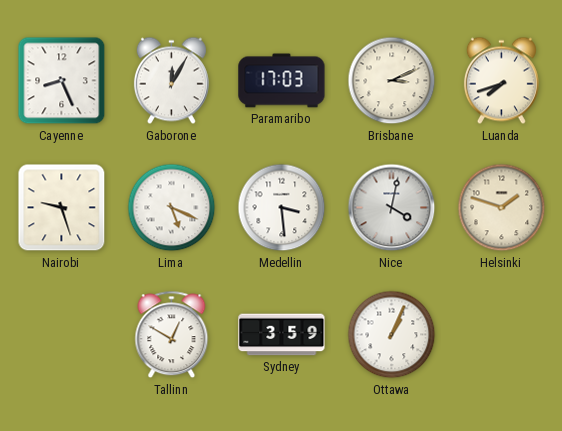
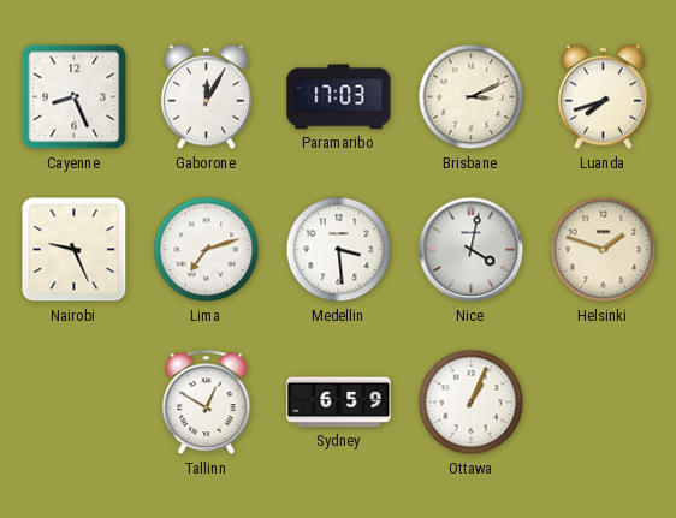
Nairobi: 9:27 -> 9:26
Lima: 5:19 -> 7:12
Sydney: 3:59 -> 6:59
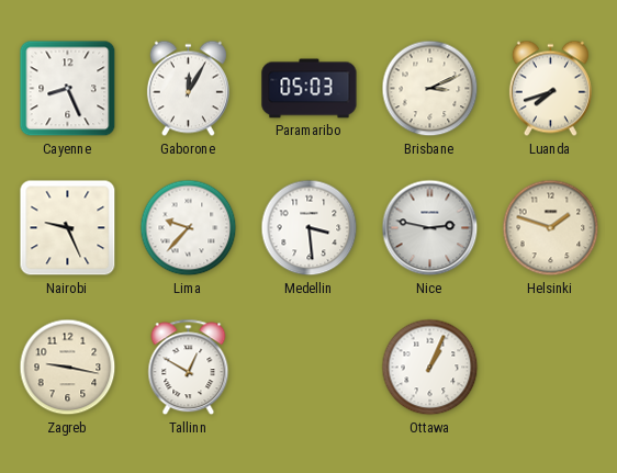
Paramaribo: 17:03 -> 05:03
Lima: 7:12 -> 9:37
Nice: 4:02 -> 2:47
Zagreb: none -> 9:17
Sydney: 6:59 -> none
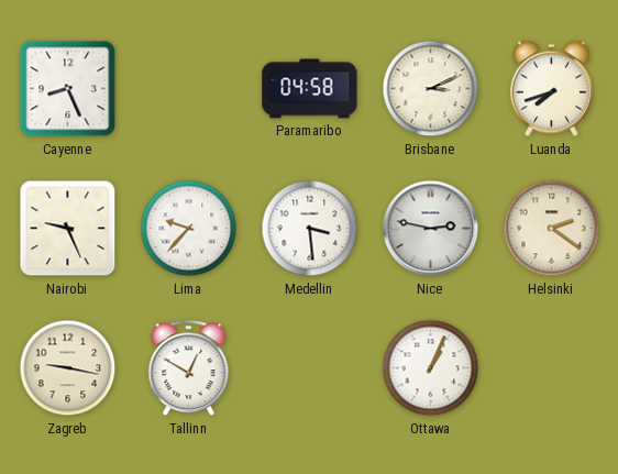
Gaborone: 12:05 -> none
Paramaribo: 05:03 -> 04:58
Helsinki: 1:48 -> 2:21
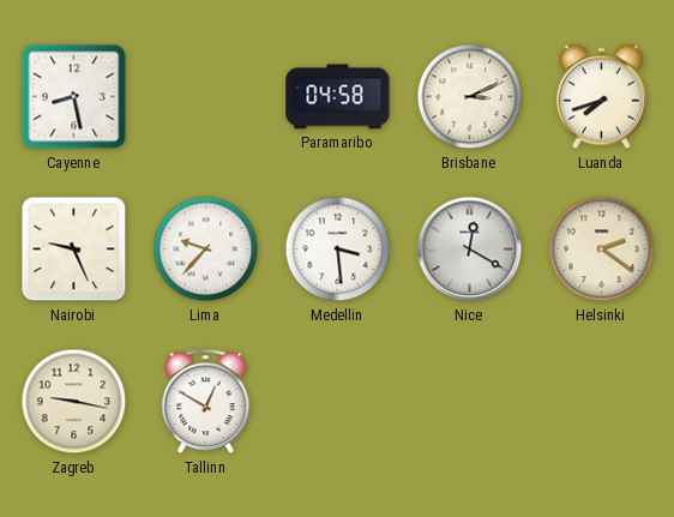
Cayenne: 8:26 -> 8:28
Nice: 2:47 -> 12:20
Ottawa: 1:04 -> none
